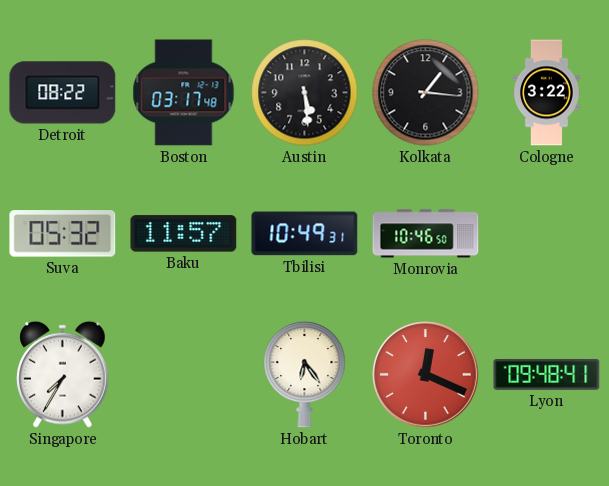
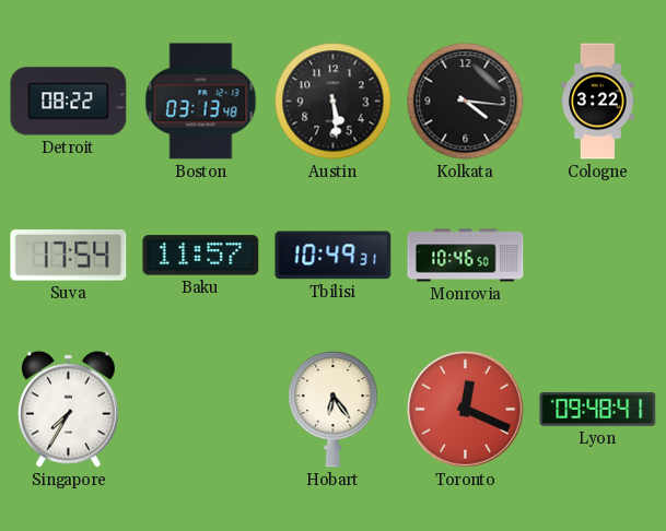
Boston: 03:17 -> 03:13
Kolkata: 1:16 -> 4:16
Suva: 05:32 -> 17:54
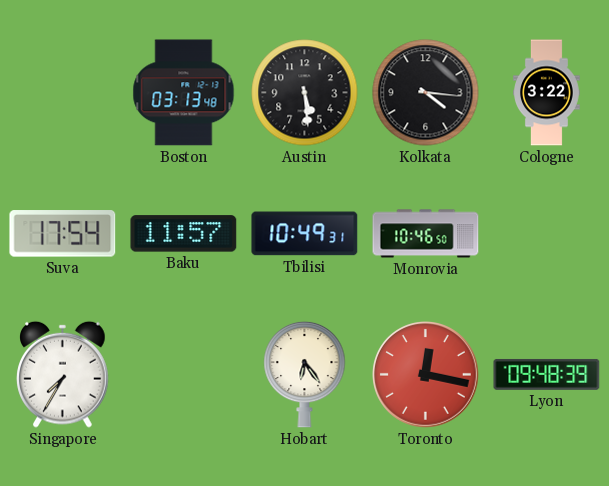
Detroit: 08:22 -> none
Toronto: 12:19 -> 12:17
Lyon: 09:48:41 -> 09:48:39
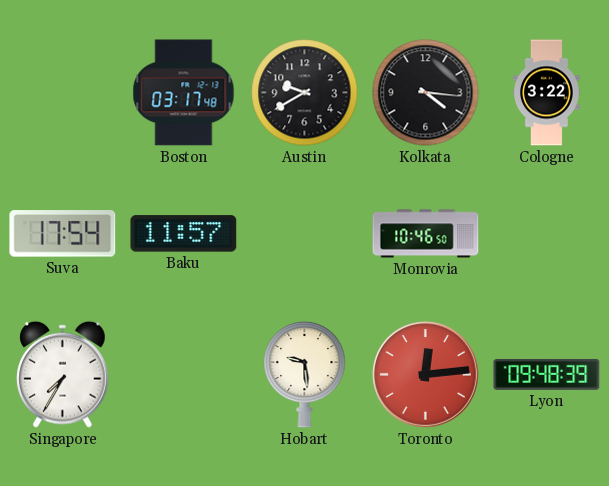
Boston: 03:13 -> 03:17
Austin: 5:29 -> 9:40
Tbilisi: 10:49 -> none
Hobart: 6:24 -> 9:29
Toronto: 12:17 -> 12:14
